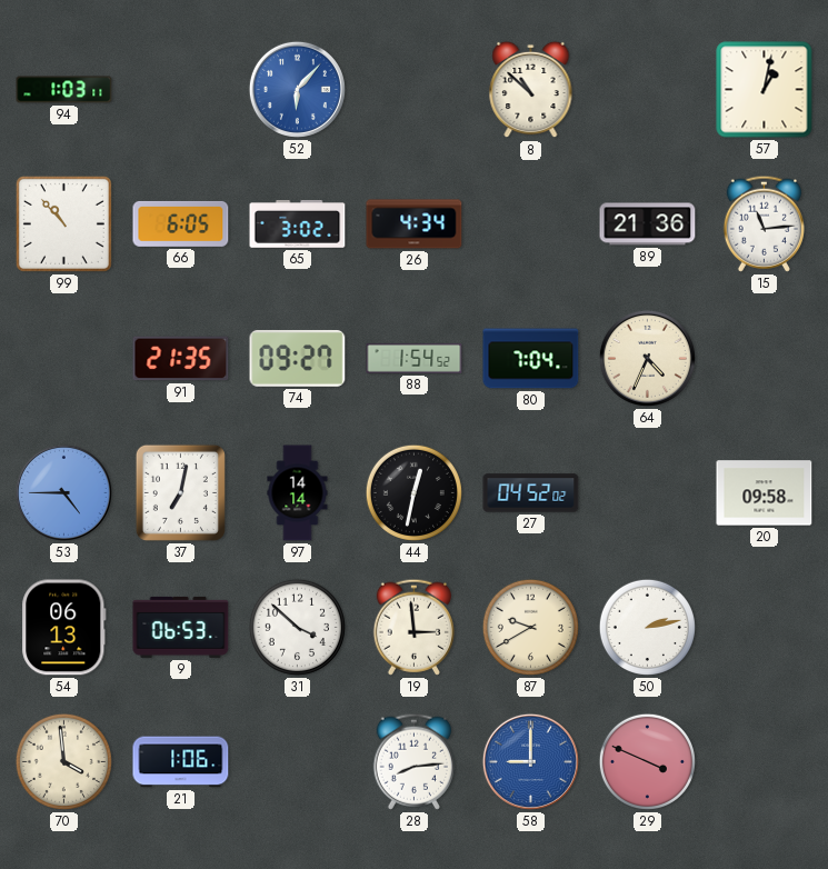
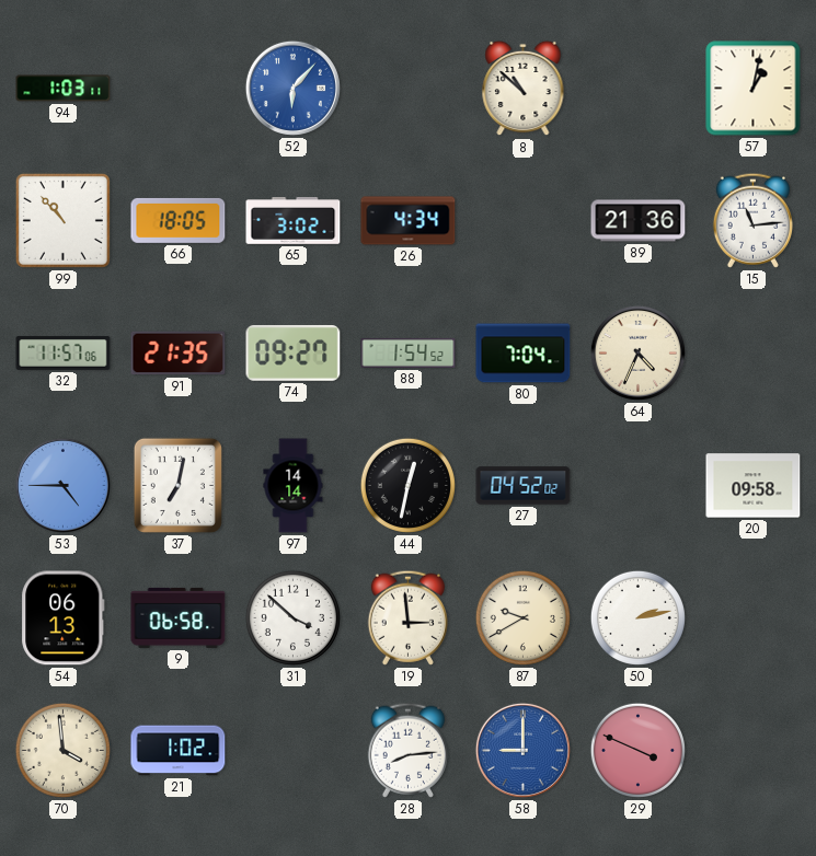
66: 6:05 -> 18:05
32: none -> 11:57
9: 06:53 -> 06:58
21: 1:06 -> 1:02
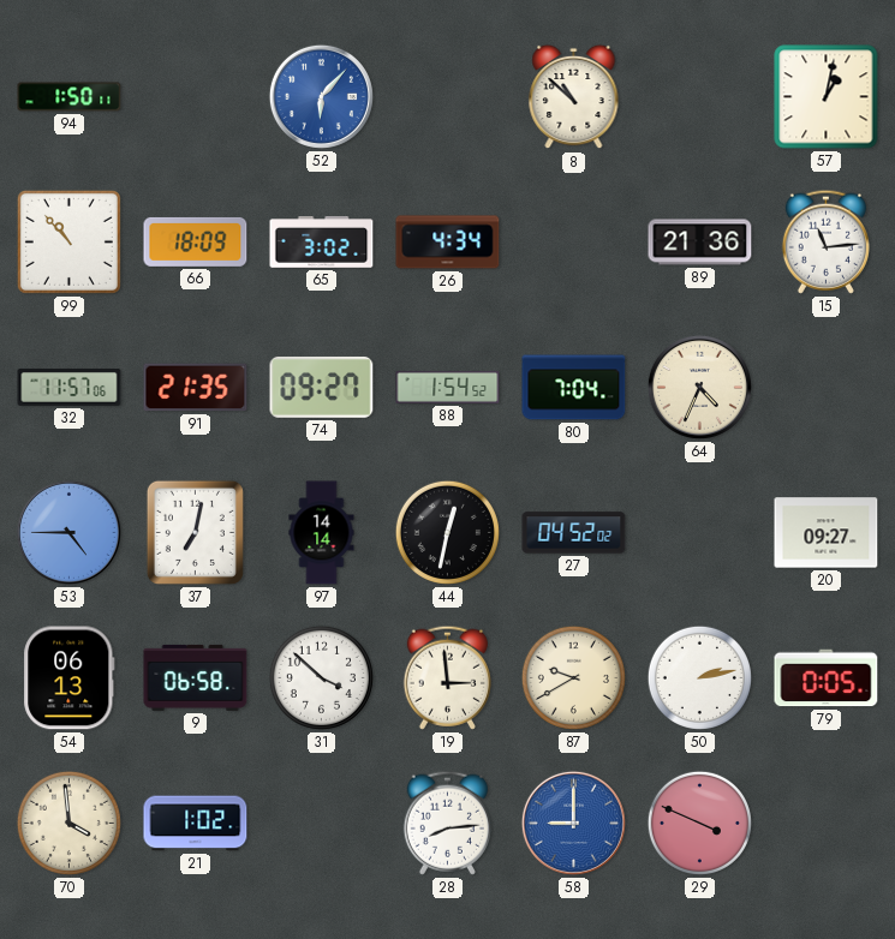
94: 1:03 -> 1:50
66: 18:05 -> 18:09
20: 09:58 -> 09:27
79: none -> 0:05
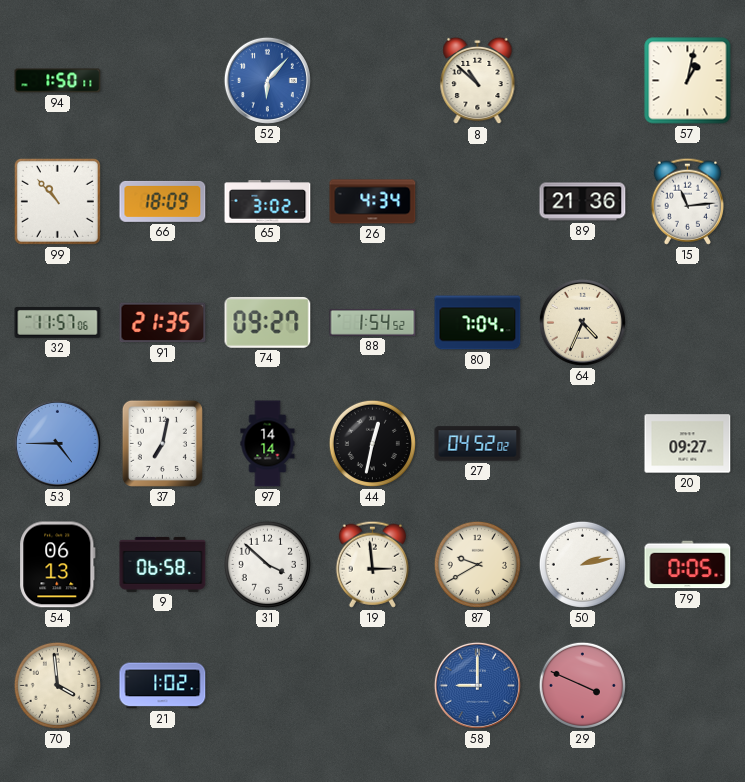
28: 8:14 -> none
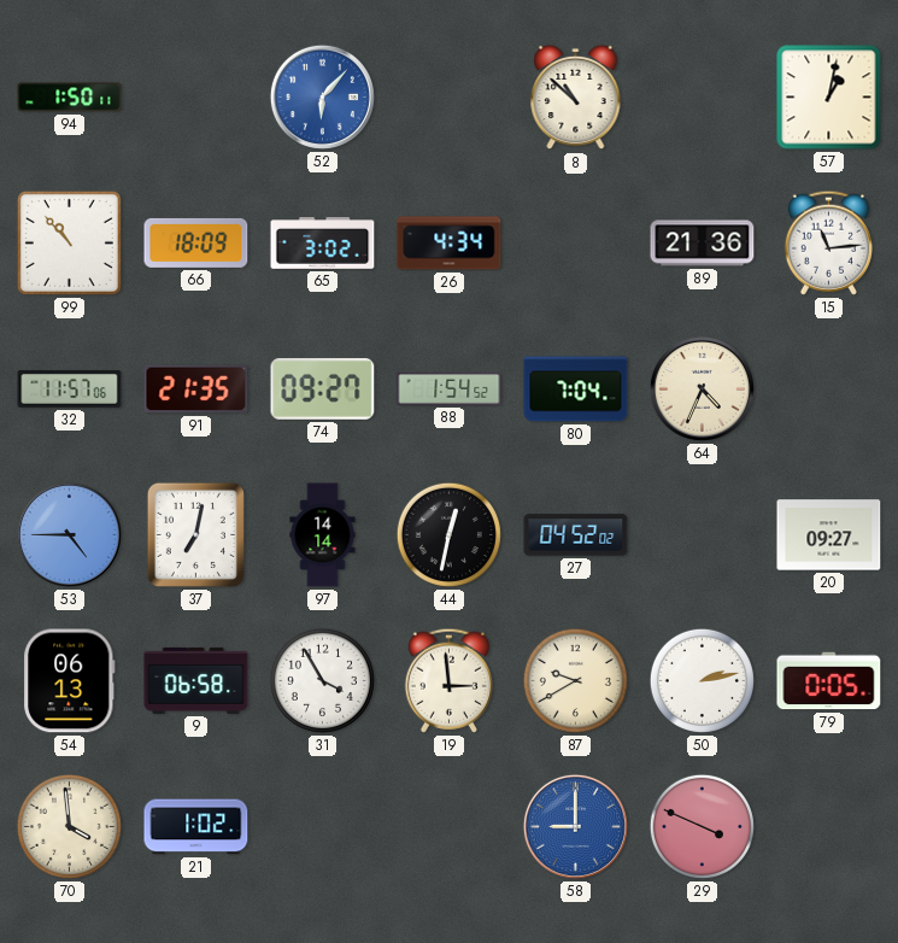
31: 3:52 -> 3:55
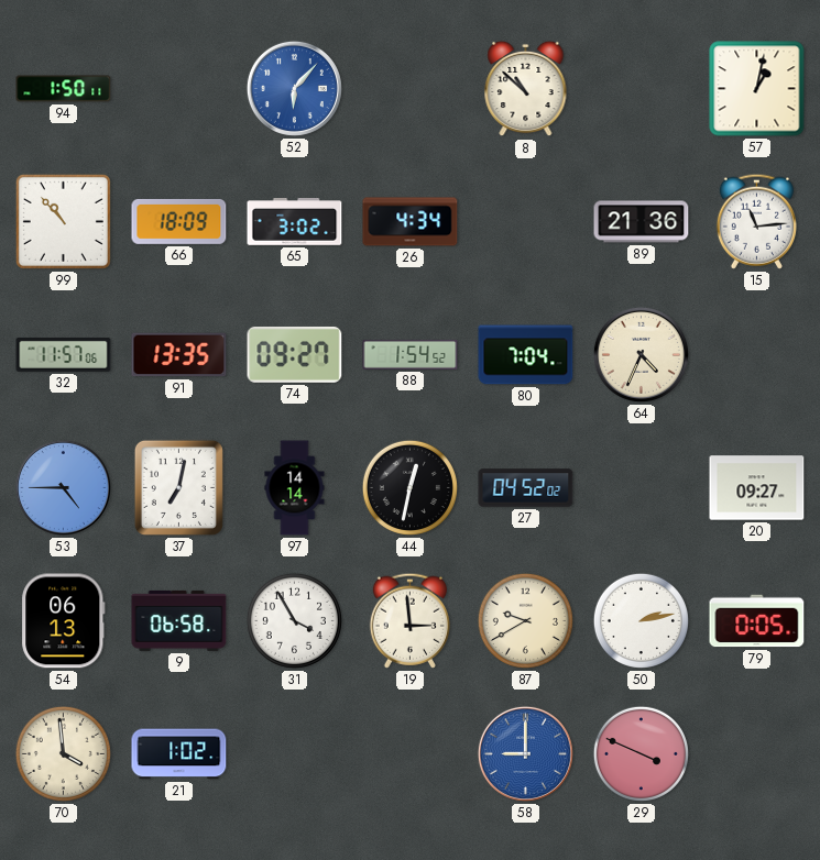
91: 21:35 -> 13:35
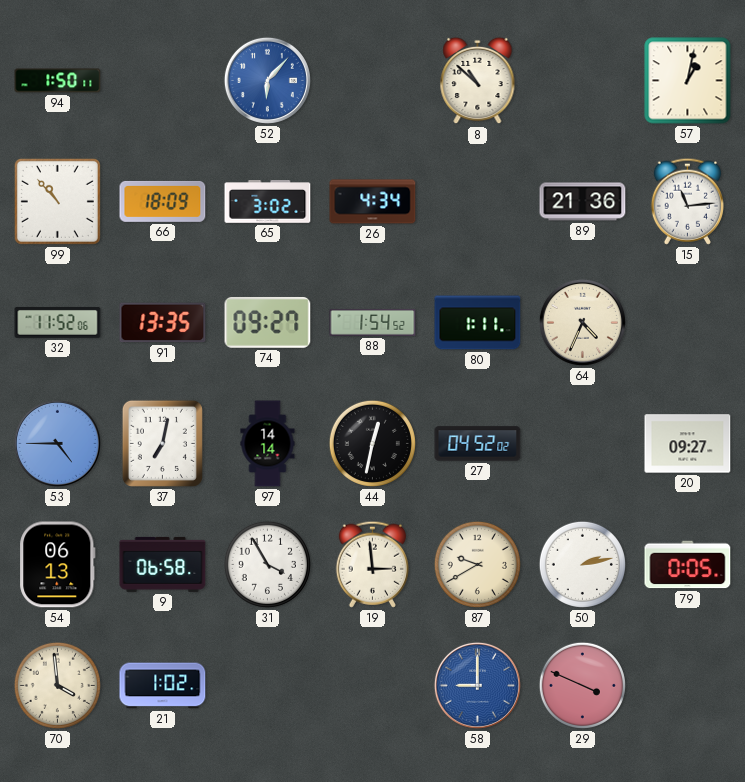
32: 11:57 -> 11:52
80: 7:04 -> 1:11
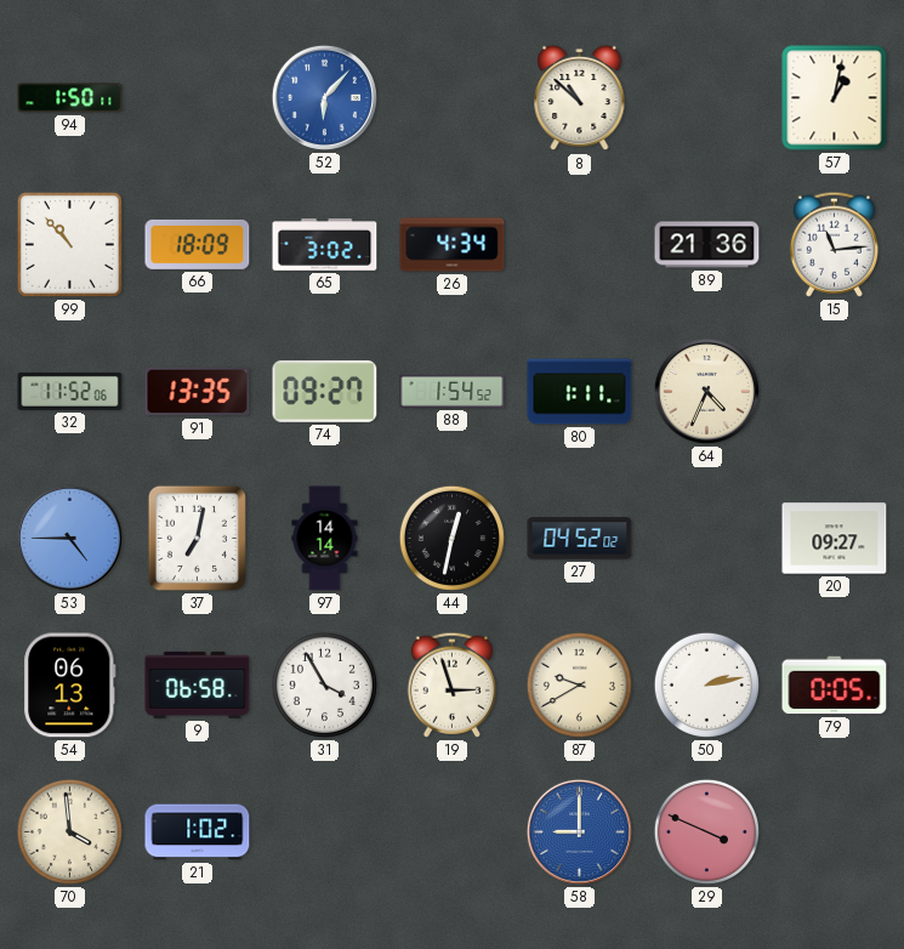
19: 2:59 -> 2:57
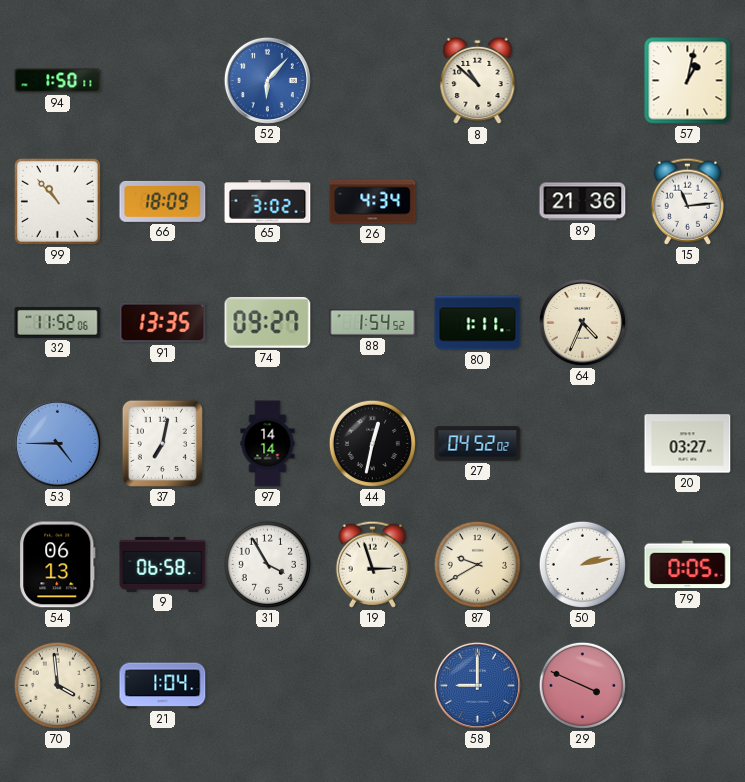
20: 09:27 -> 03:27
21: 1:02 -> 1:04
